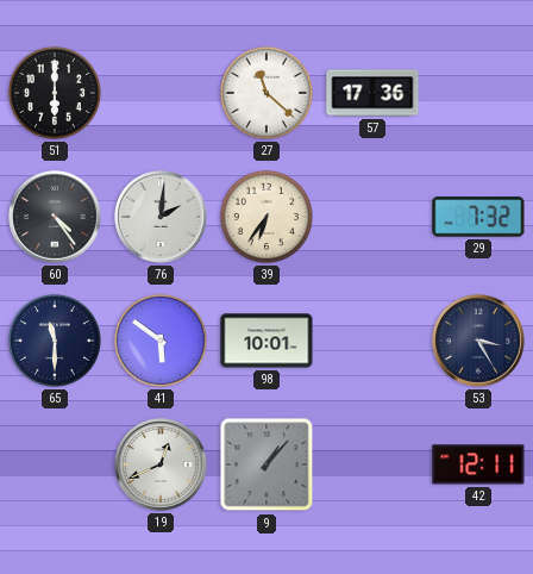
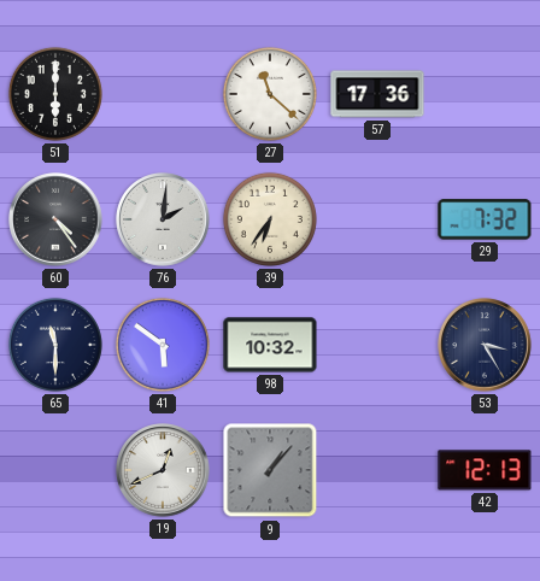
98: 10:01 -> 10:32
42: 12:11 -> 12:13
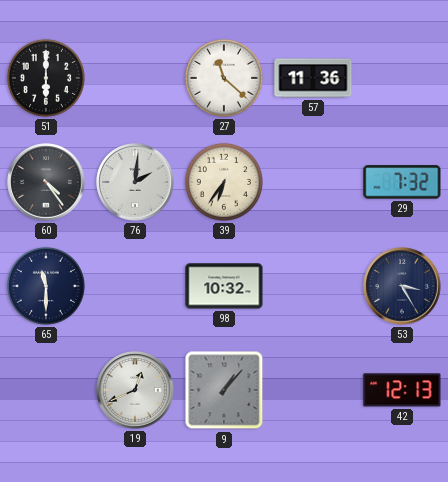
57: 17:36 -> 11:36
41: 5:51 -> none
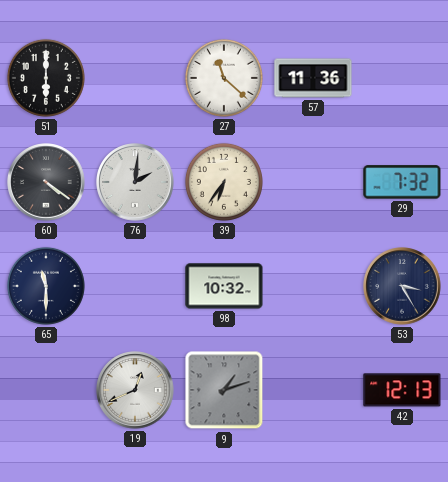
60: 4:24 -> 4:21
9: 1:07 -> 1:12
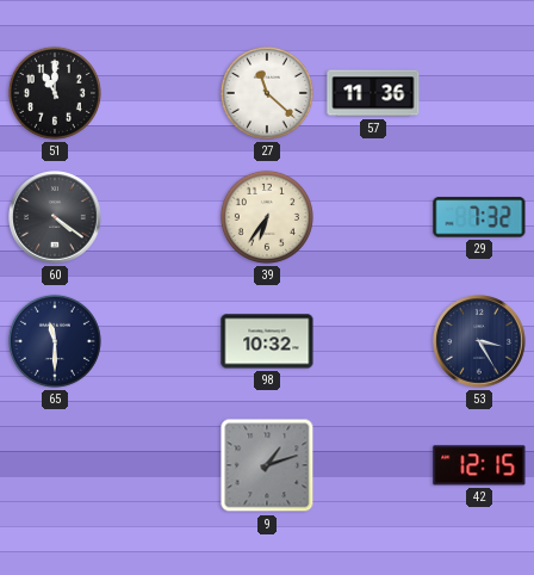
51: 6:00 -> 11:00
76: 2:01 -> none
19: 12:41 -> none
42: 12:13 -> 12:15
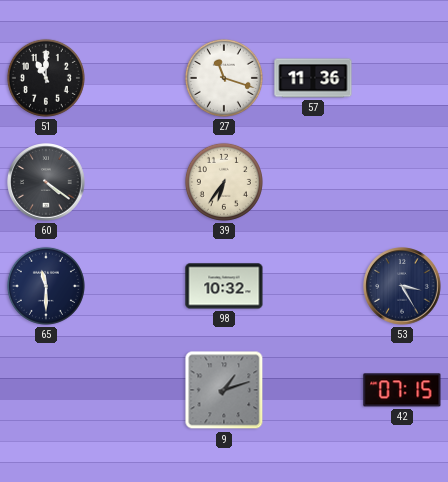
27: 11:22 -> 11:18
29: 7:32 -> none
42: 12:15 -> 07:15
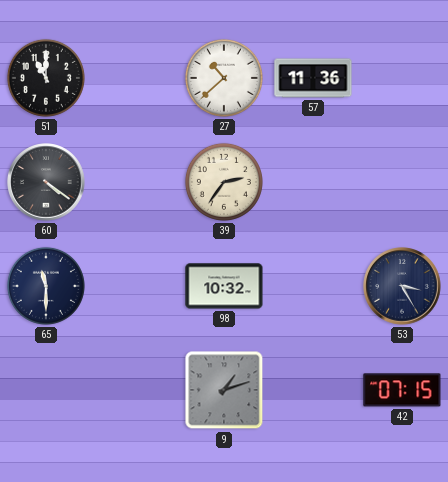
27: 11:18 -> 10:38
39: 6:36 -> 2:36
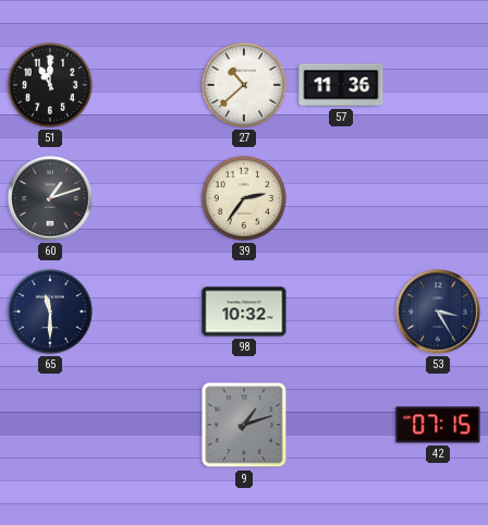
60: 4:21 -> 1:12
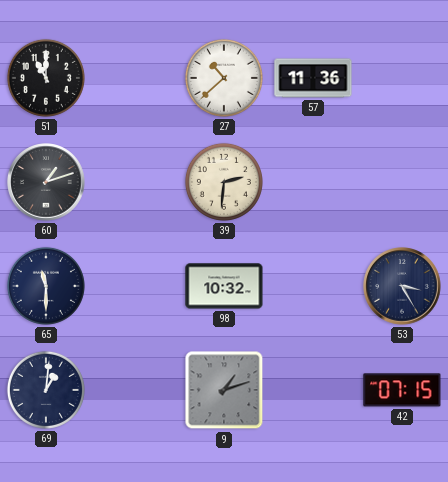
39: 2:36 -> 2:31
69: none -> 1:01
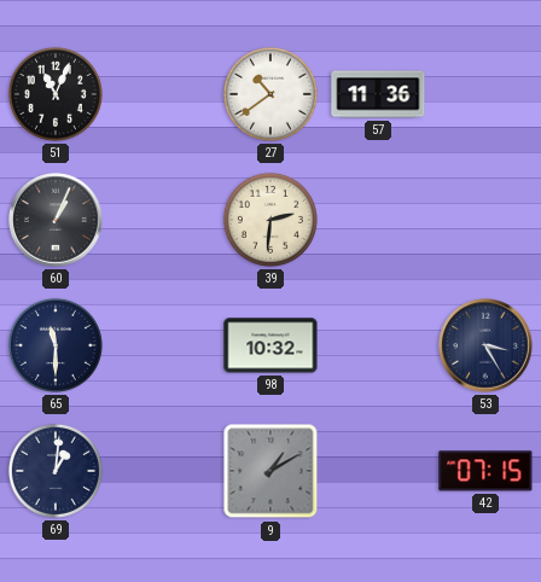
51: 11:00 -> 11:04
27: 10:38 -> 10:39
60: 1:12 -> 1:04
9: 1:12 -> 1:10
